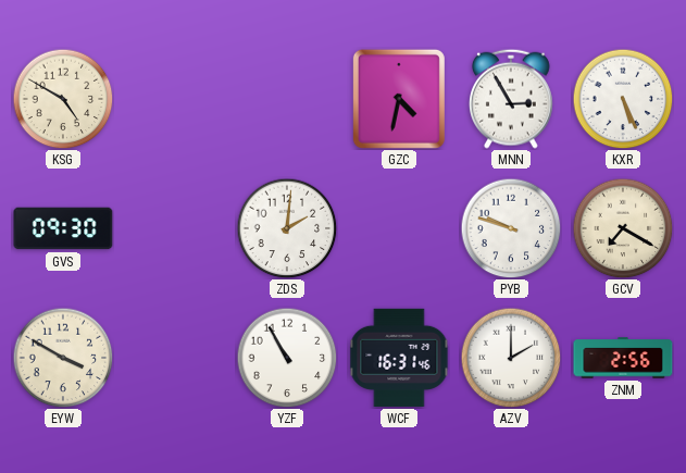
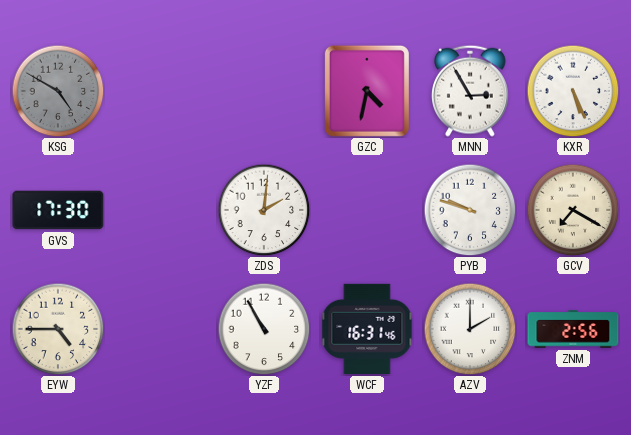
KSG dial: cream -> grey
GVS: 09:30 -> 17:30
EYW: 3:50 -> 4:45
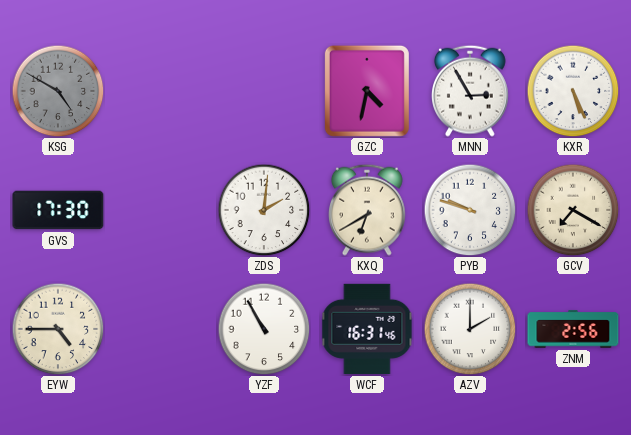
KXQ: none -> 6:40
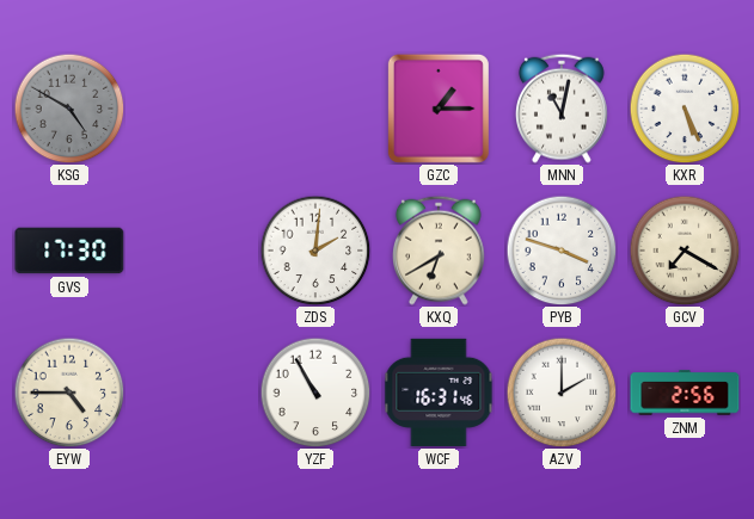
GZC: 4:32 -> 1:15
MNN: 2:55 -> 11:02
PYB: 9:48 -> 3:48
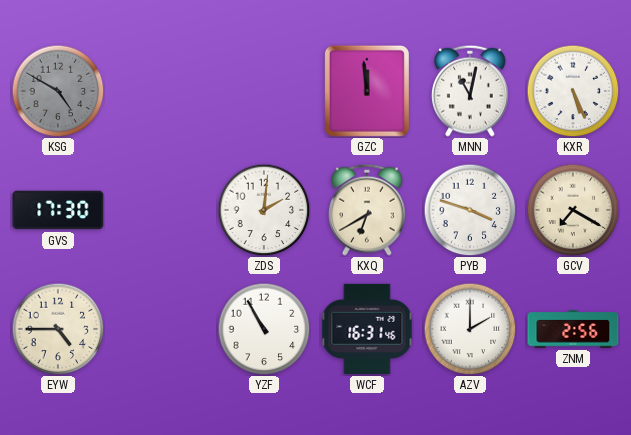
GZC: 1:15 -> 11:59
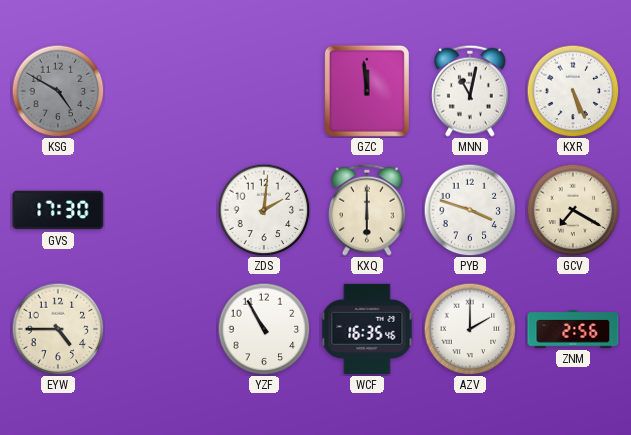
KXQ: 6:40 -> 6:00
WCF: 16:31 -> 16:35
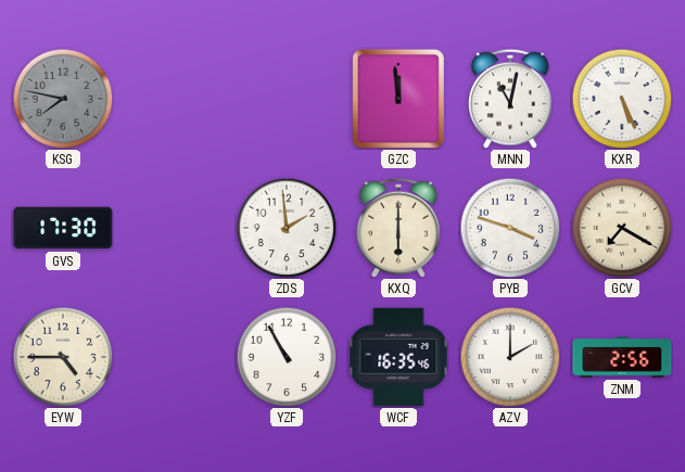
KSG: 4:50 -> 7:47
ZDS: 2:01 -> 1:59
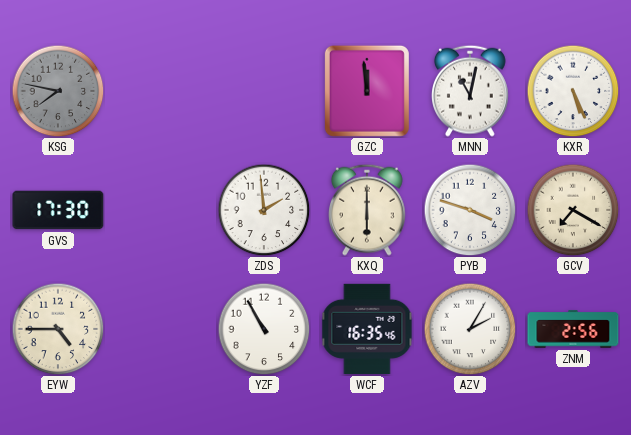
AZV: 2:00 -> 2:05
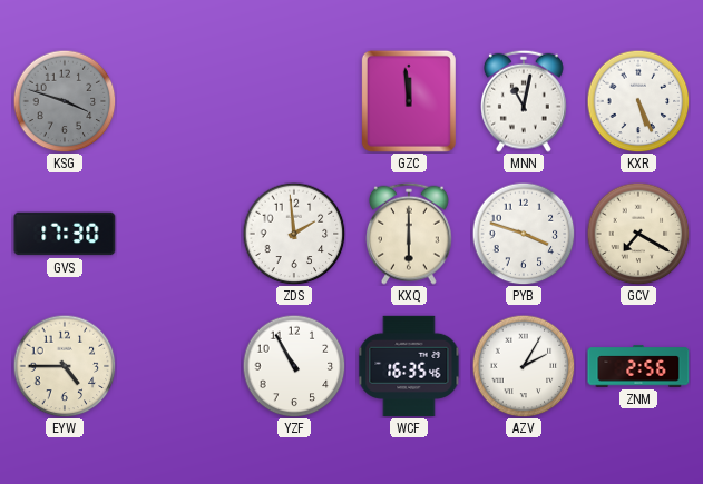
KSG: 7:47 -> 3:48
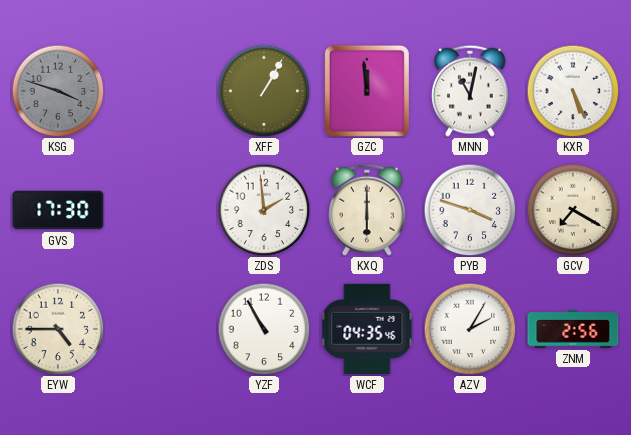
XFF: none -> 1:05
WCF: 16:35 -> 04:35
